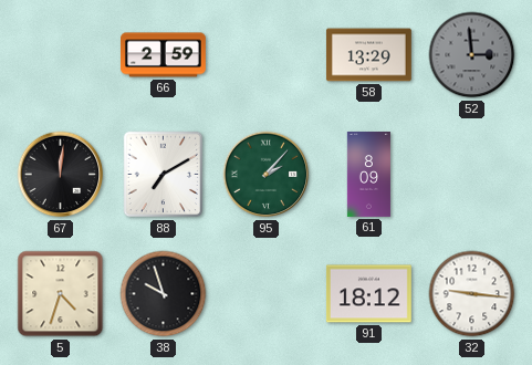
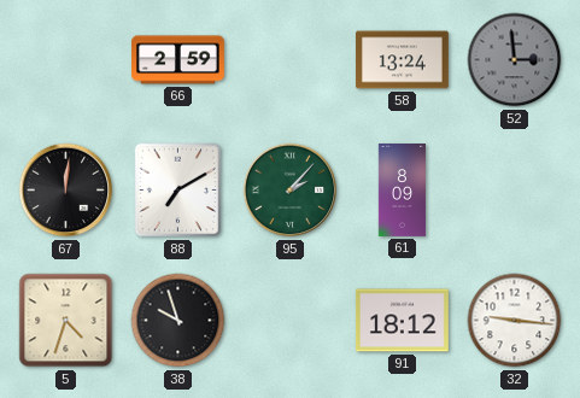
58: 13:29 -> 13:24
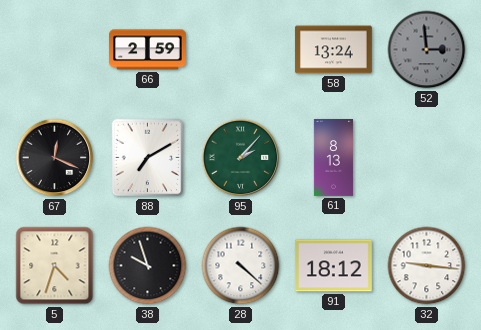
67: 12:01 -> 12:19
61: 8:09 -> 8:13
28: none -> 4:22
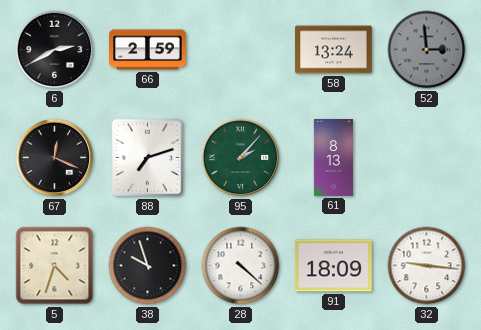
6: none -> 2:40
88: 7:10 -> 7:12
91: 18:12 -> 18:09
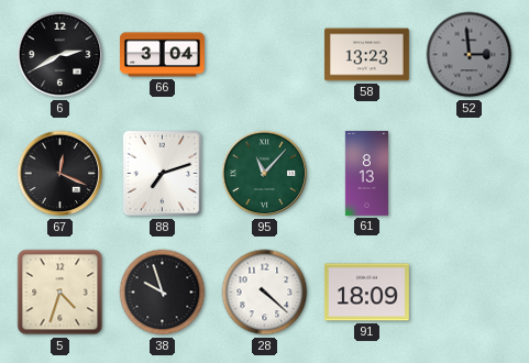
66: 2:59 -> 3:04
58: 13:24 -> 13:23
95: 2:07 -> 11:07
32: 9:16 -> none
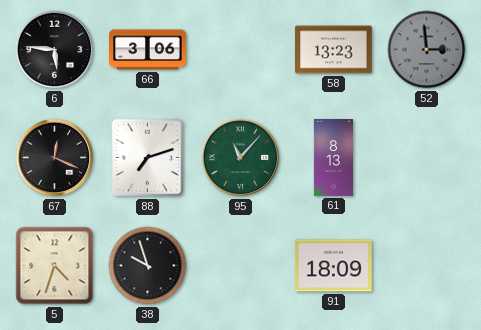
6: 2:40 -> 5:46
66: 3:04 -> 3:06
28: 4:22 -> none
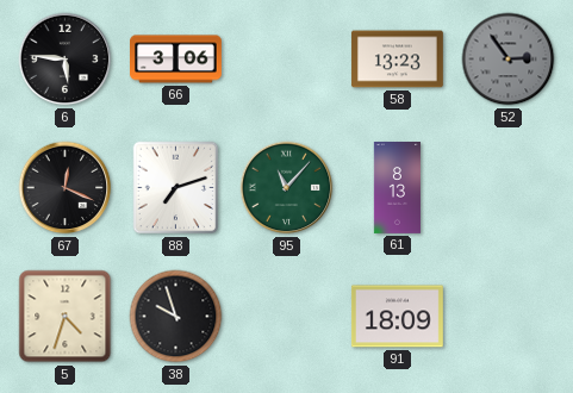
52: 2:59 -> 2:54
